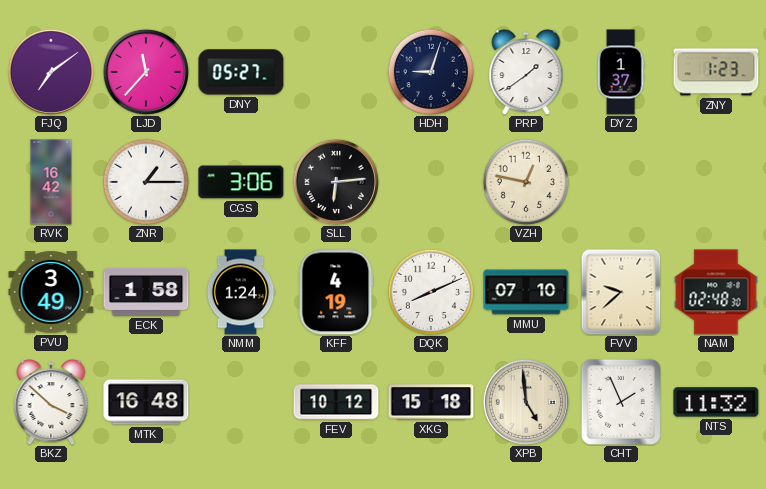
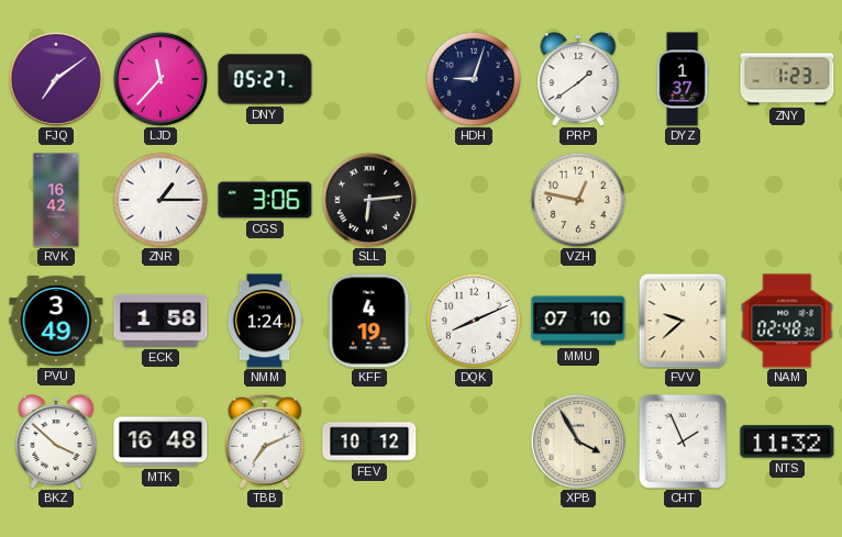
TBB: none -> 7:11
XKG: 15:18 -> none
XPB: 4:59 -> 3:55
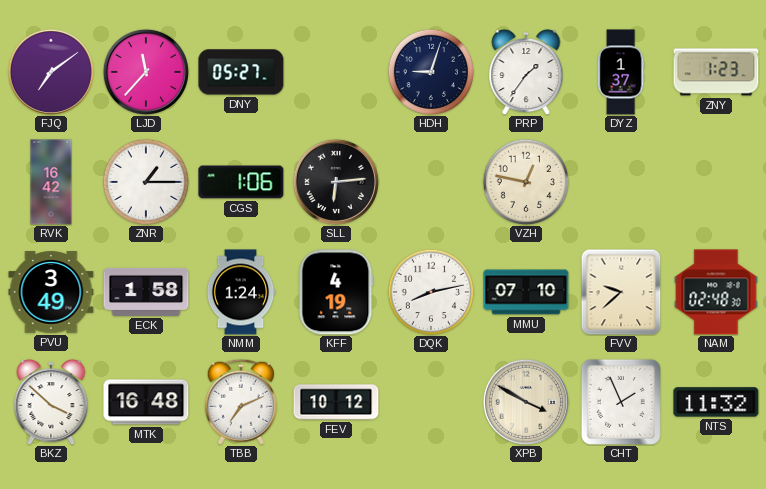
PRP: 1:39 -> 1:36
CGS: 3:06 -> 1:06
DQK: 8:11 -> 8:13
XPB: 3:55 -> 3:50
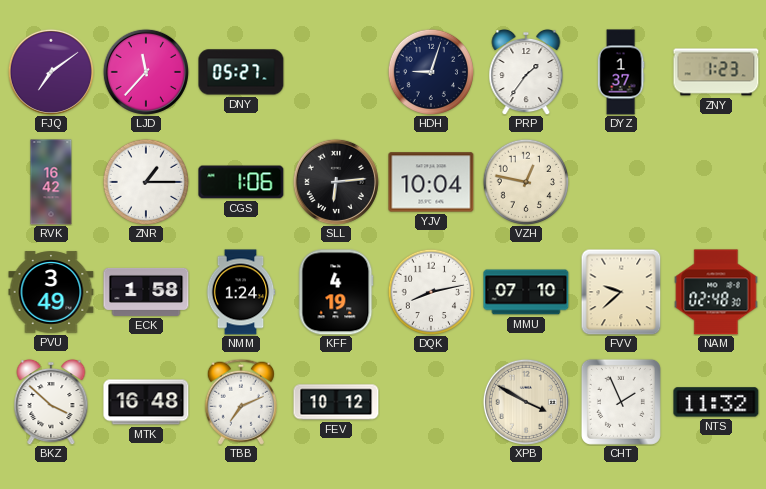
YJV: none -> 10:04
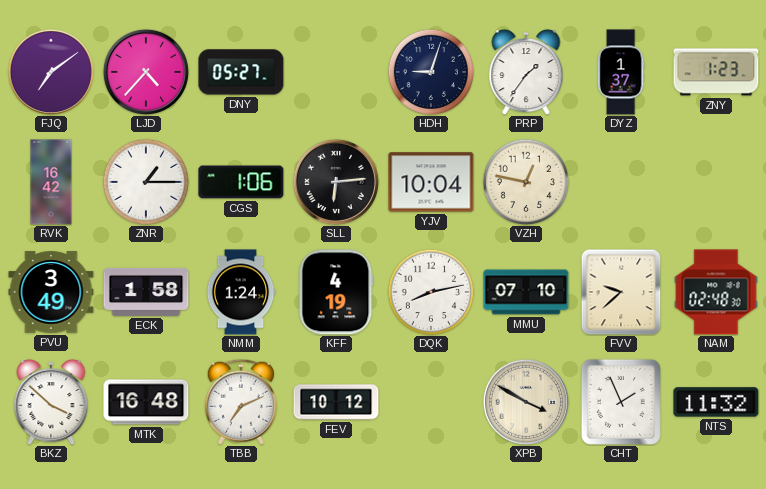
LJD: 11:37 -> 4:37
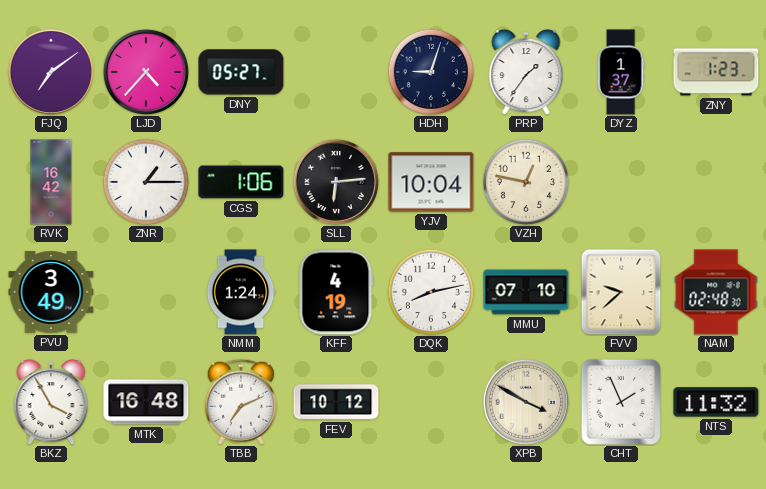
ECK: 1:58 -> none
BKZ: 3:52 -> 3:55
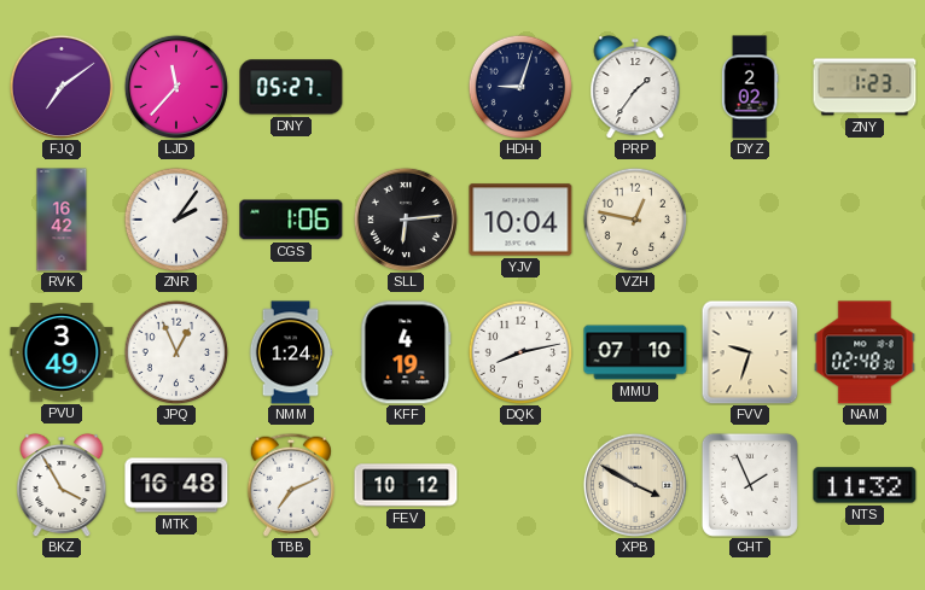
LJD: 4:37 -> 11:37
DYZ: 1:37 -> 2:02
ZNR: 1:15 -> 2:06
JPQ: none -> 12:56
FVV: 9:38 -> 9:33
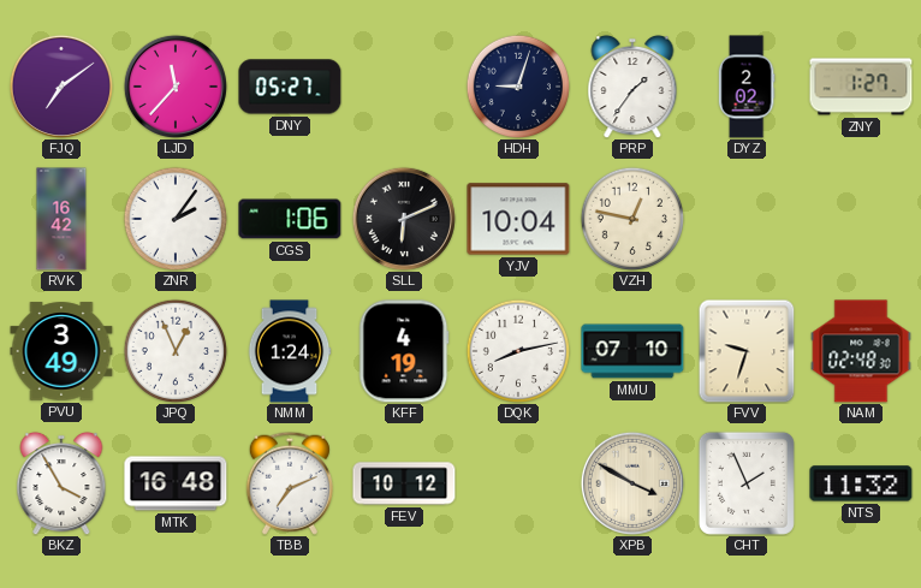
ZNY: 1:23 -> 1:27
SLL: 6:14 -> 6:11
